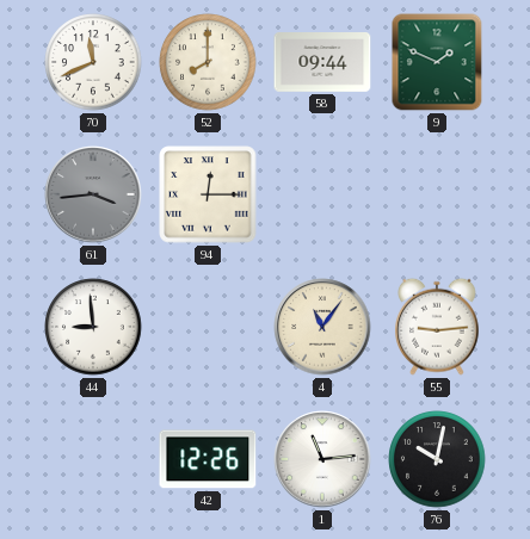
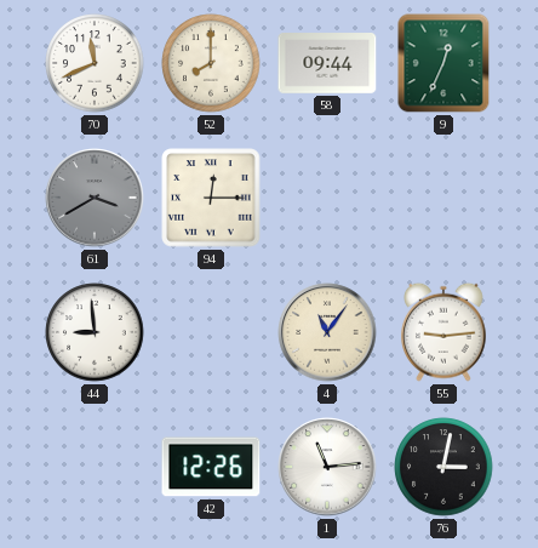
9: 1:49 -> 12:34
61: 3:44 -> 3:40
76: 10:02 -> 3:02
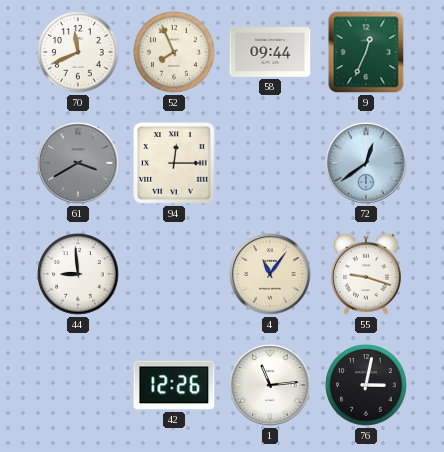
52: 8:00 -> 7:56
72: none -> 12:39
55: 9:14 -> 9:18
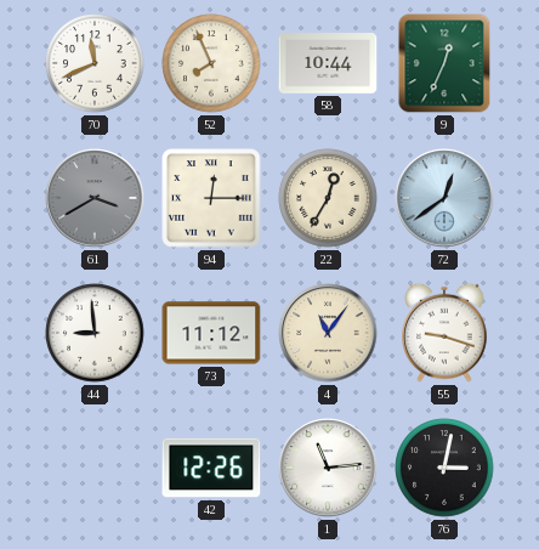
58: 09:44 -> 10:44
22: none -> 12:35
73: none -> 11:12
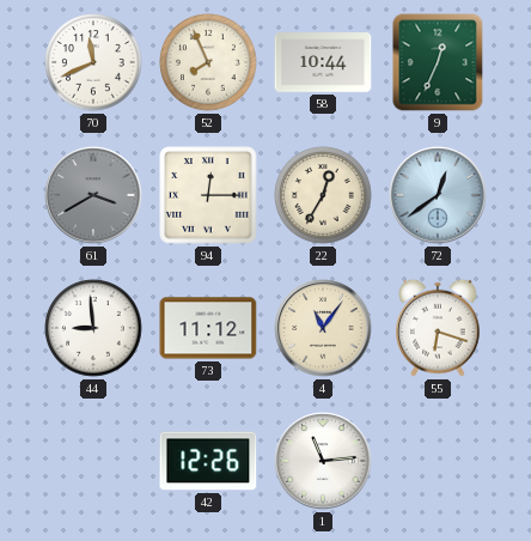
55: 9:18 -> 6:18
76: 3:02 -> none
